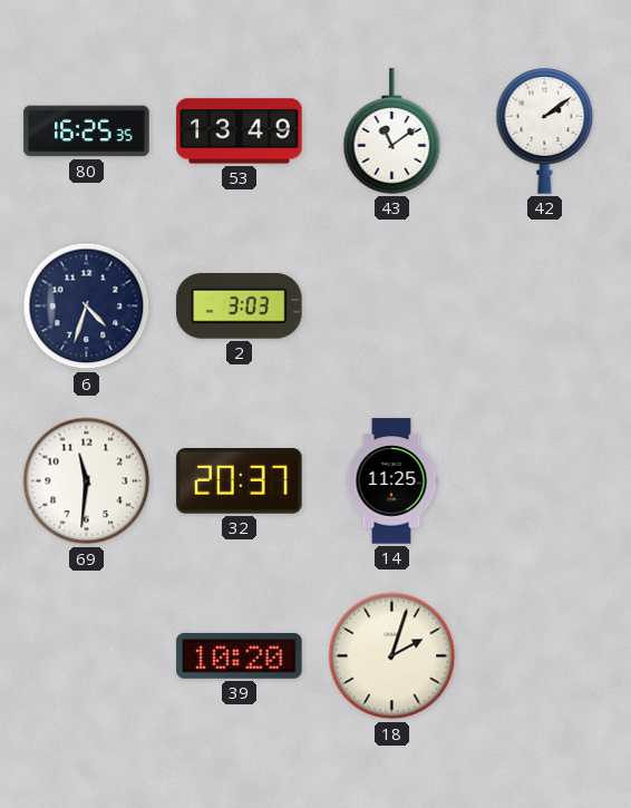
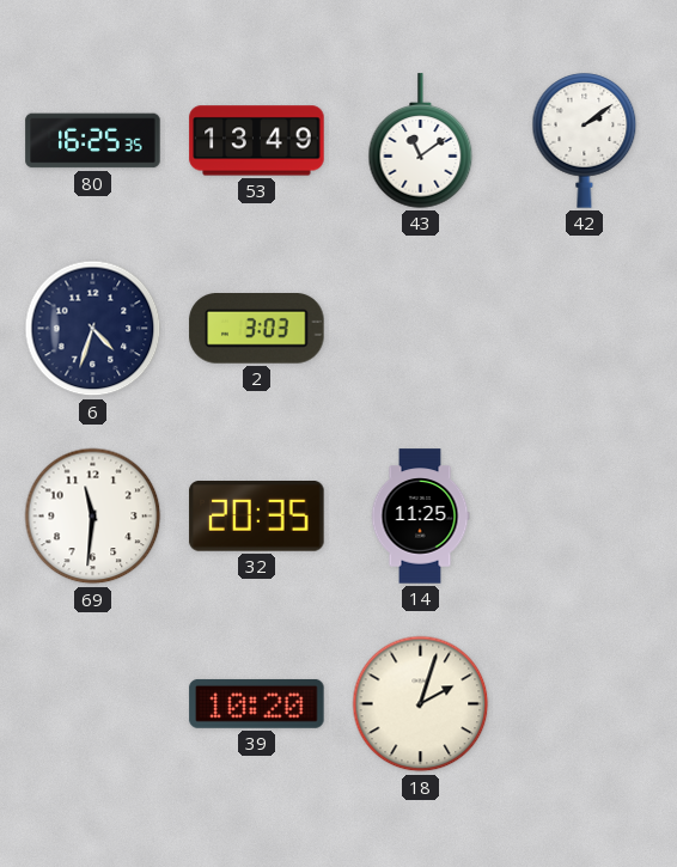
32: 20:37 -> 20:35
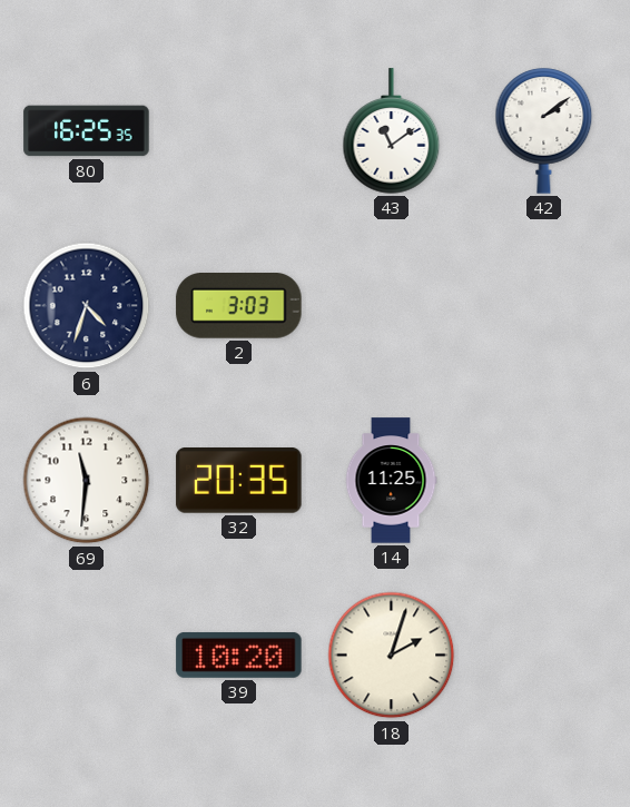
53: 13:49 -> none
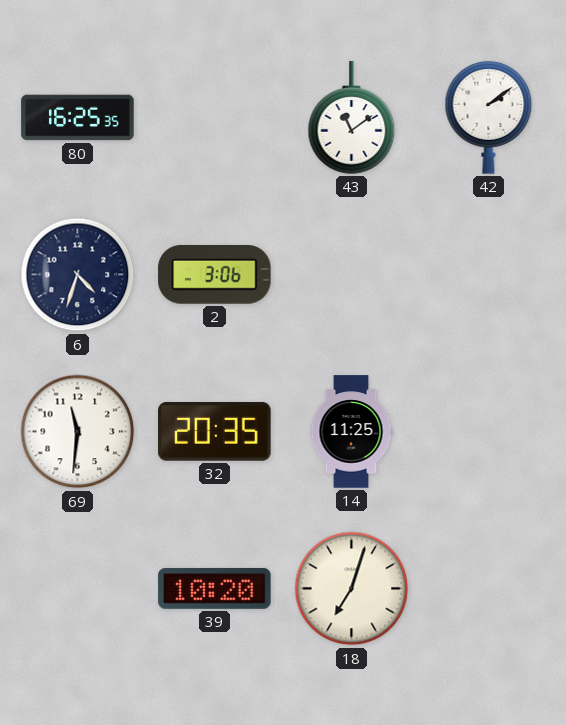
2: 3:03 -> 3:06
18: 2:03 -> 7:03
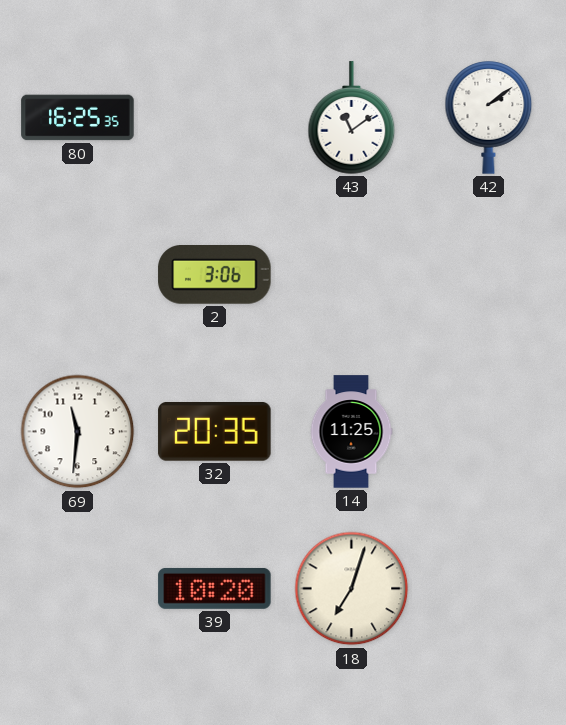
6: 4:33 -> none
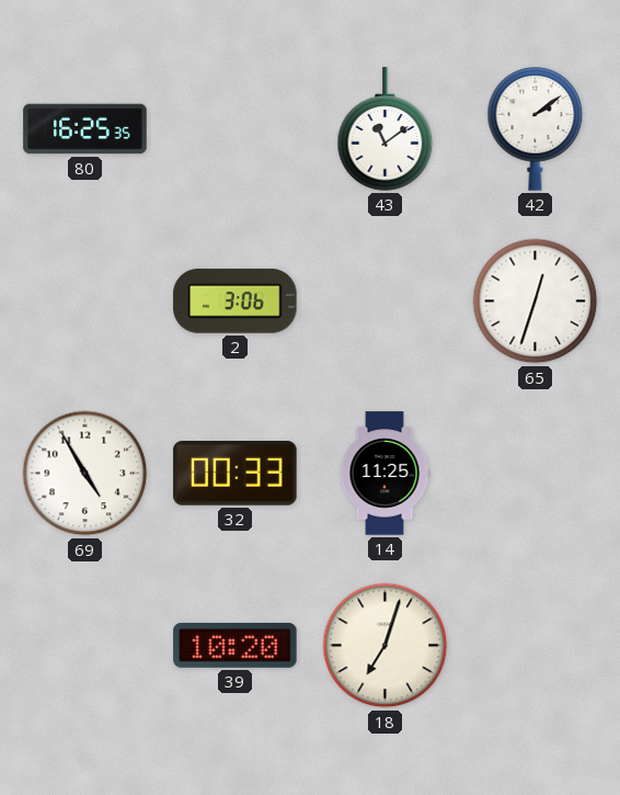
65: none -> 12:33
69: 11:31 -> 4:55
32: 20:35 -> 00:33
